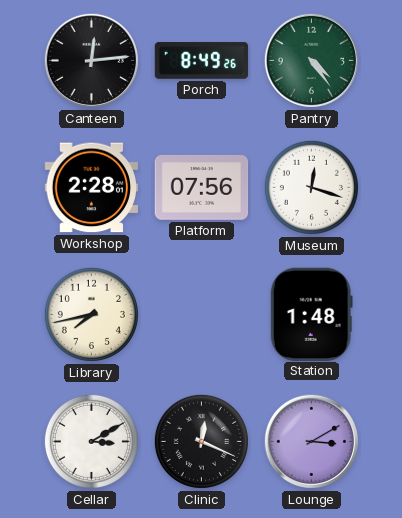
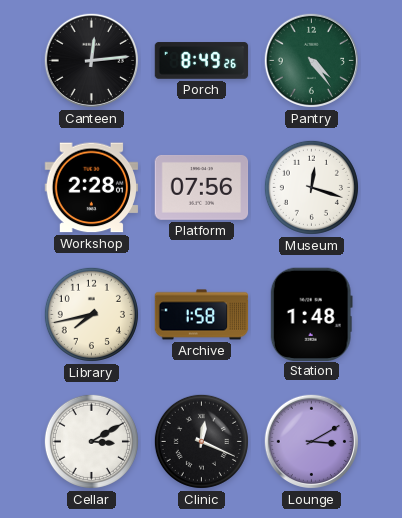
Archive: none -> 1:58
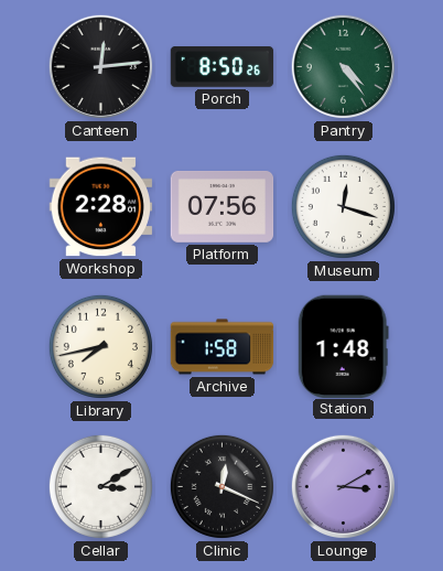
Porch: 8:49 -> 8:50
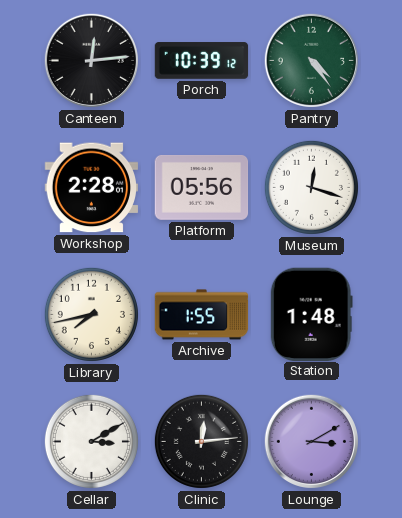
Porch: 8:50 -> 10:39
Platform: 07:56 -> 05:56
Archive: 1:58 -> 1:55
Clinic: 12:19 -> 12:14
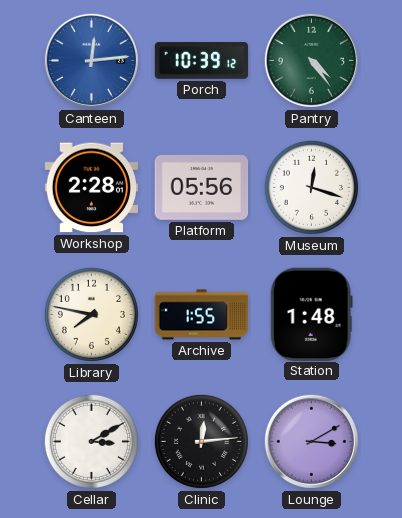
Canteen dial: black -> blue
Library: 7:43 -> 7:47
